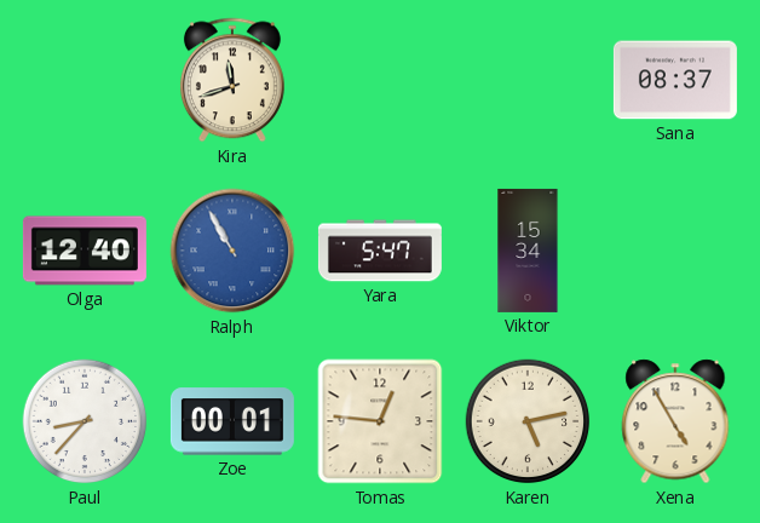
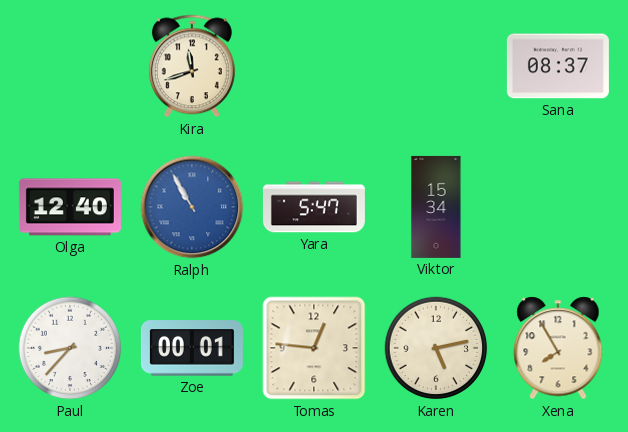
Xena: 4:55 -> 7:55
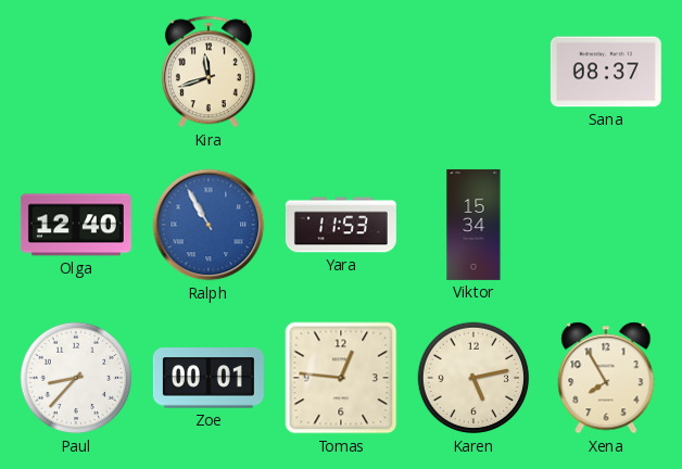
Yara: 5:47 -> 11:53
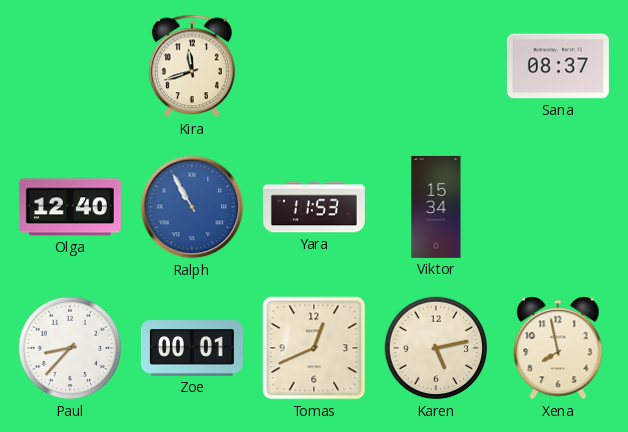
Tomas: 12:46 -> 12:41
Xena: 7:55 -> 7:58
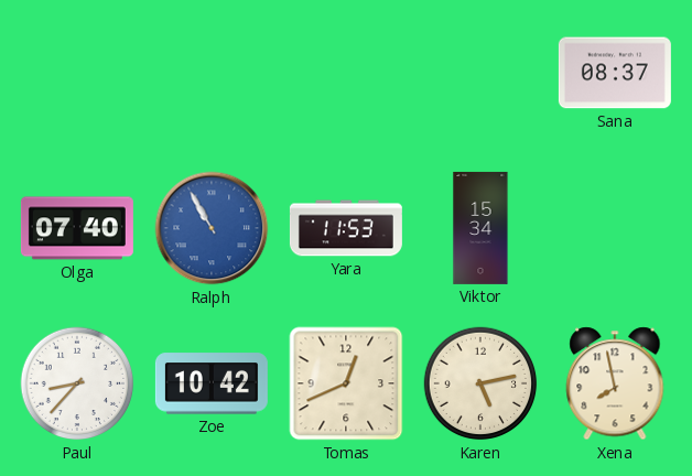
Kira: 11:42 -> none
Olga: 12:40 -> 07:40
Zoe: 00:01 -> 10:42
